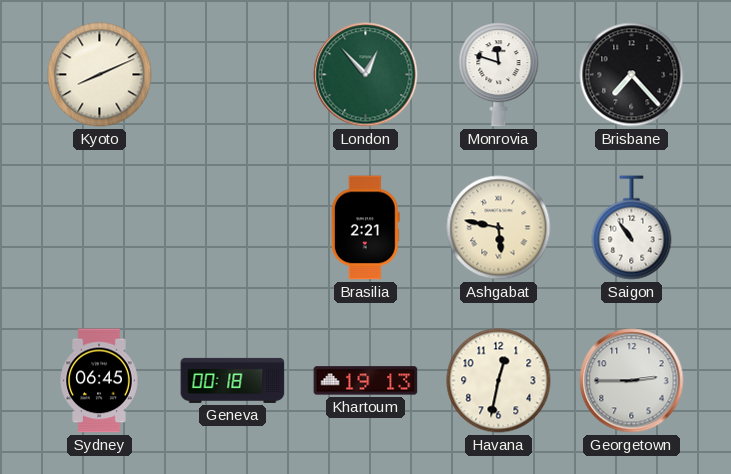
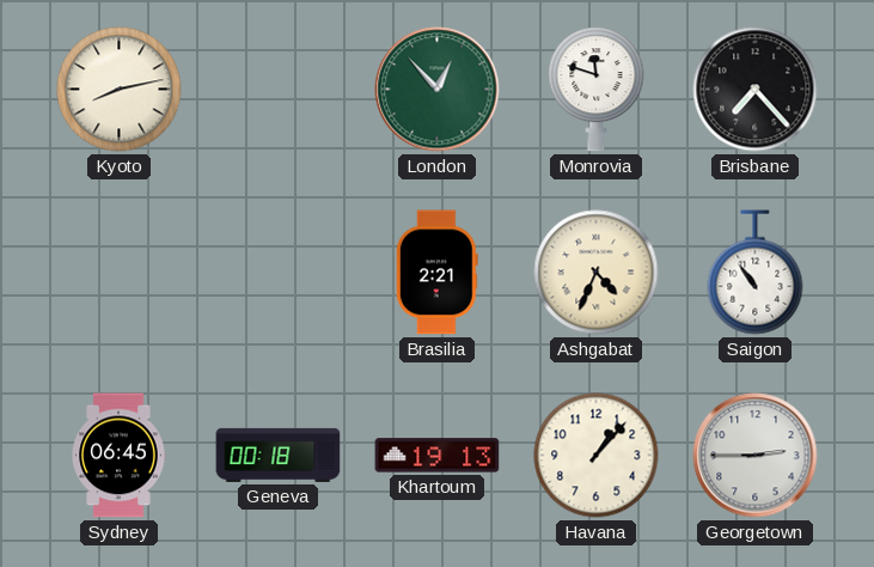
Kyoto: 8:11 -> 8:13
Ashgabat: 5:47 -> 4:34
Havana: 12:32 -> 1:07
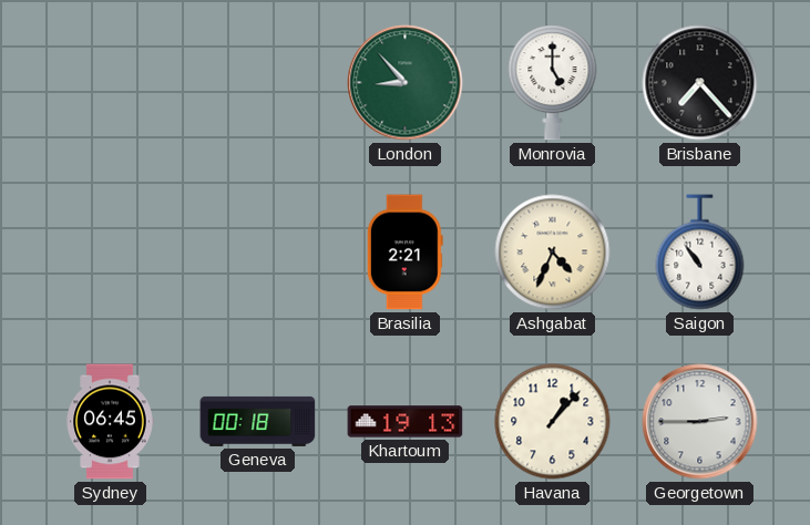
Kyoto: 8:13 -> none
London: 12:53 -> 8:53
Monrovia: 11:48 -> 5:00
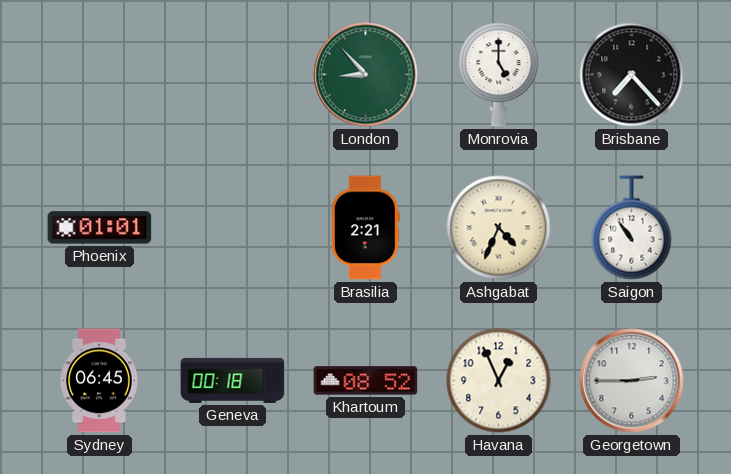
Phoenix: none -> 01:01
Khartoum: 19:13 -> 08:52
Havana: 1:07 -> 12:56
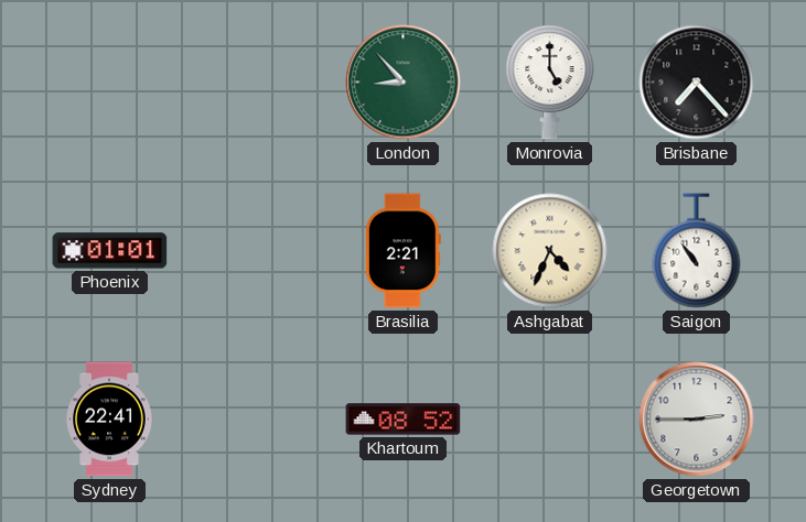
Sydney: 06:45 -> 22:41
Geneva: 00:18 -> none
Havana: 12:56 -> none
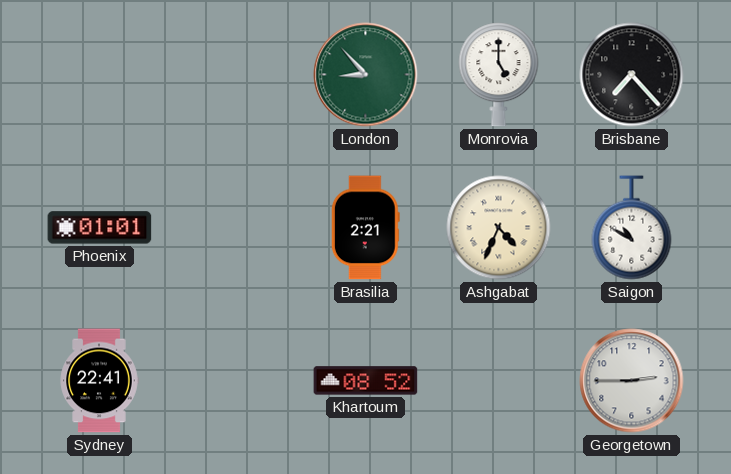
Saigon: 10:54 -> 10:50
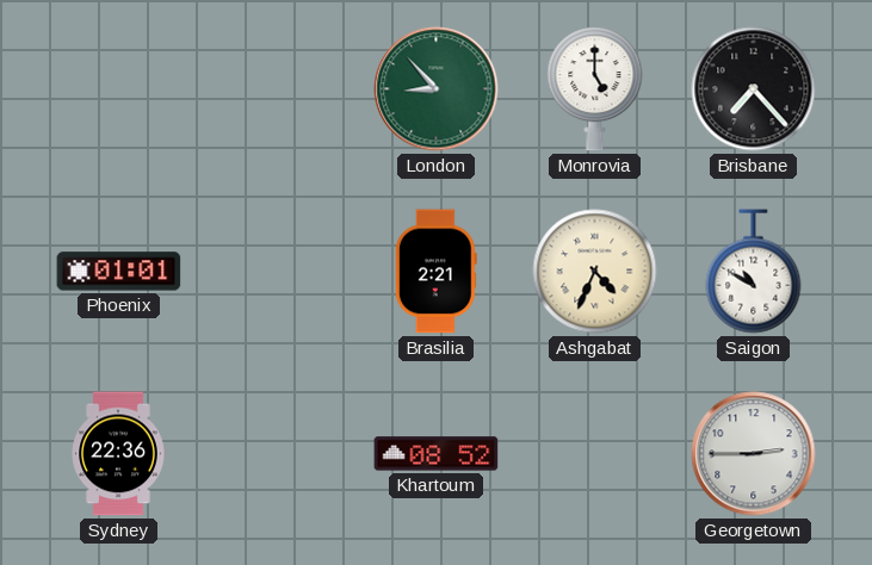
Sydney: 22:41 -> 22:36
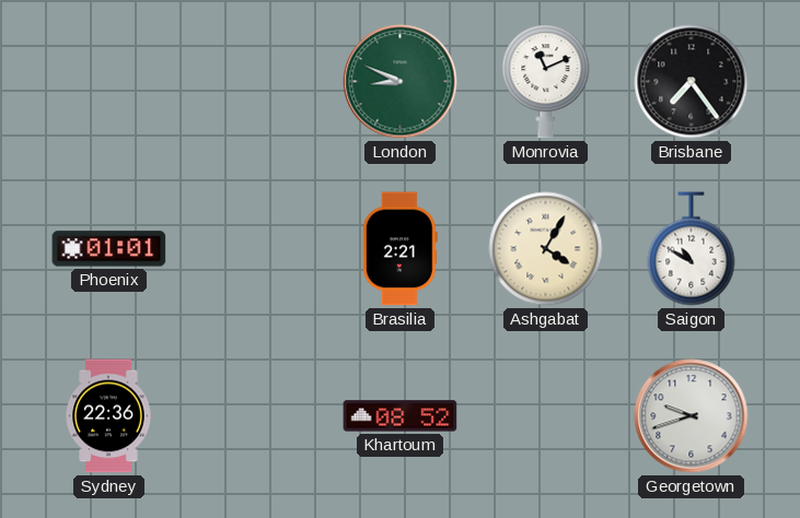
London: 8:53 -> 8:49
Monrovia: 5:00 -> 11:11
Brisbane: 7:23 -> 7:24
Ashgabat: 4:34 -> 4:05
Georgetown: 2:45 -> 9:42
